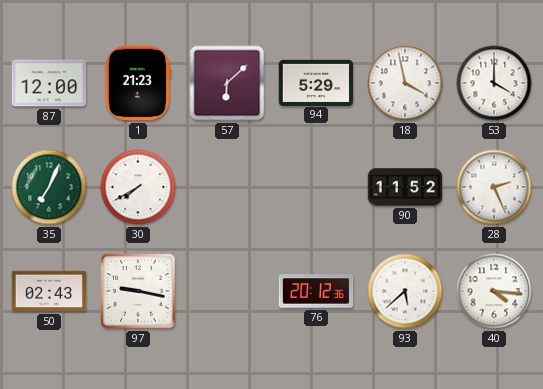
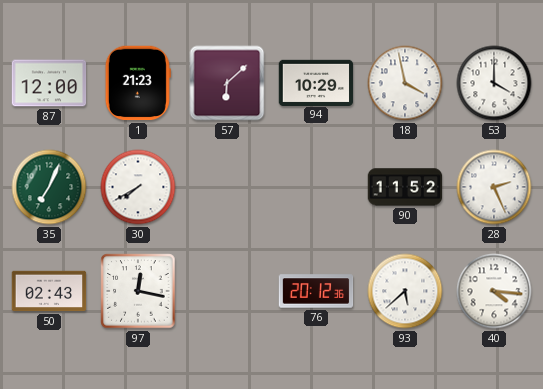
94: 5:29 -> 10:29
97: 9:17 -> 12:17
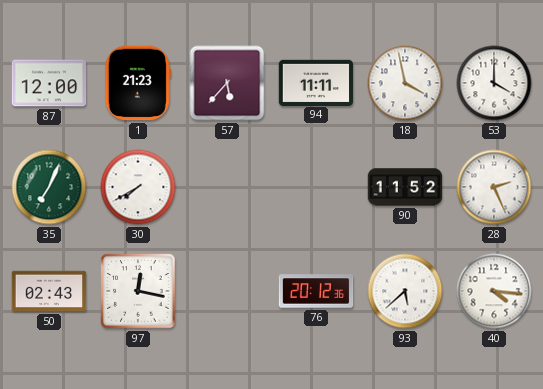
57: 6:08 -> 5:37
94: 10:29 -> 11:11
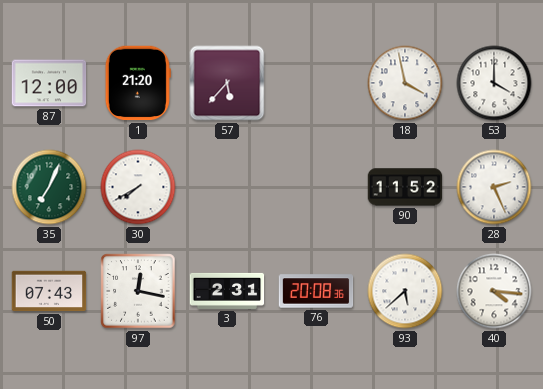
1: 21:23 -> 21:20
94: 11:11 -> none
50: 02:43 -> 07:43
3: none -> 2:31
76: 20:12 -> 20:08
